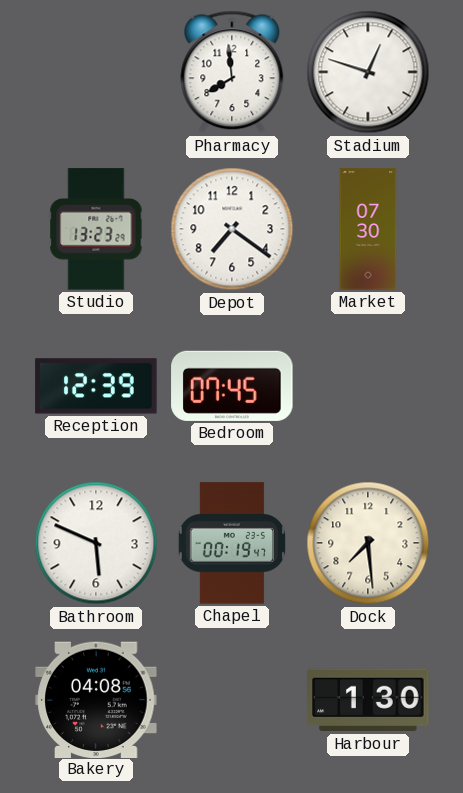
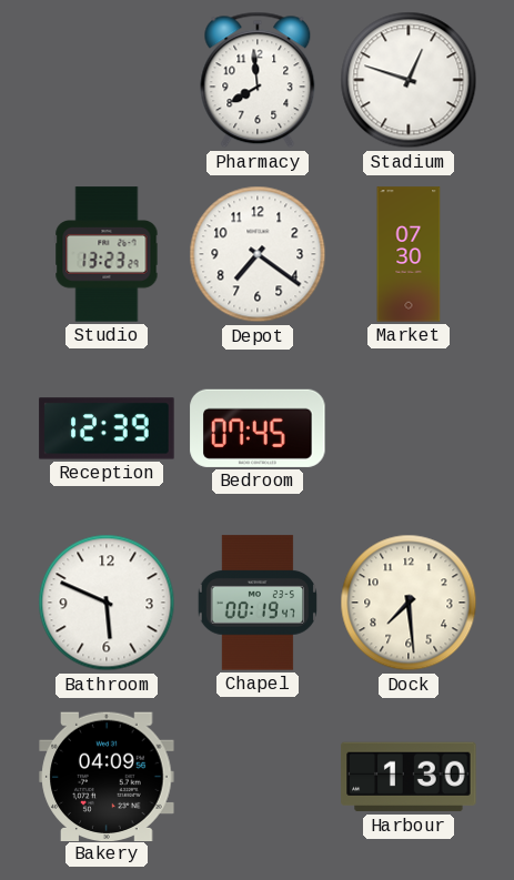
Bakery: 04:08 -> 04:09
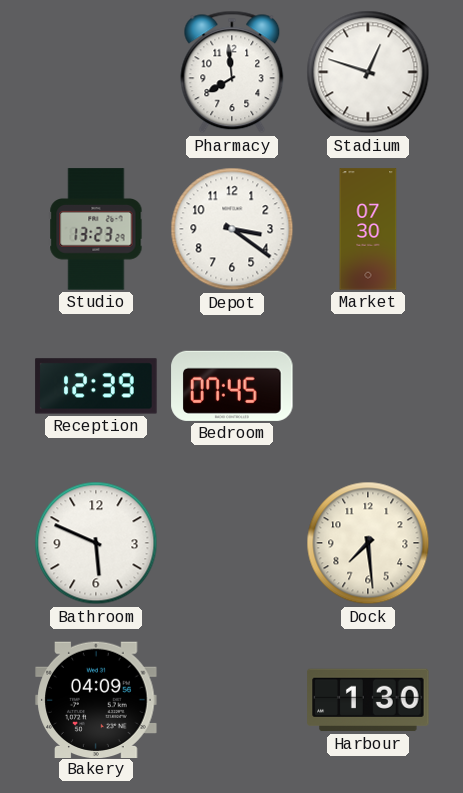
Depot: 7:21 -> 3:21
Chapel: 00:19 -> none
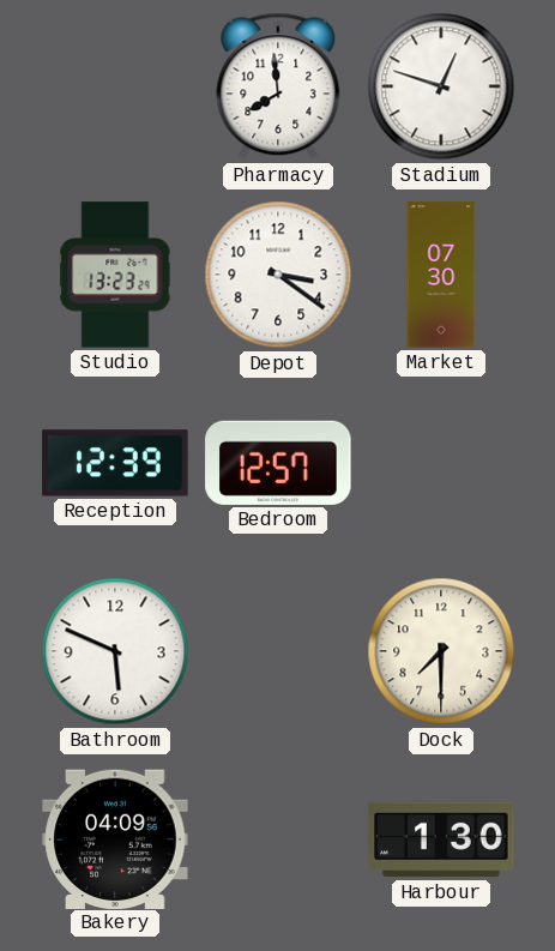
Bedroom: 07:45 -> 12:57
Dock: 7:29 -> 7:30
